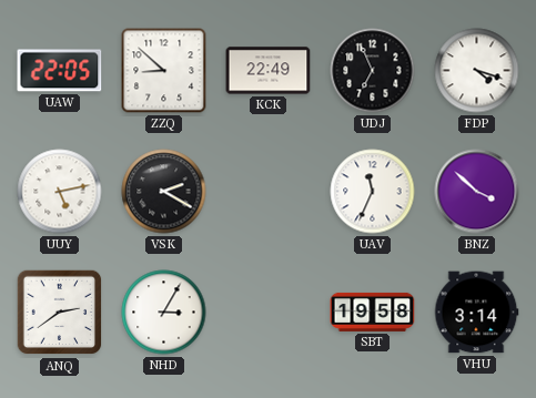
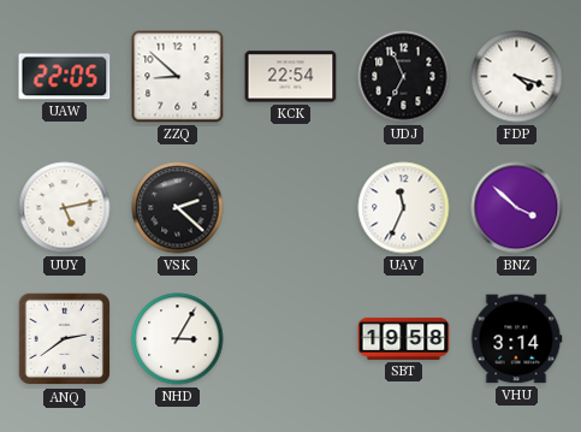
KCK: 22:49 -> 22:54
VSK: 2:20 -> 2:22
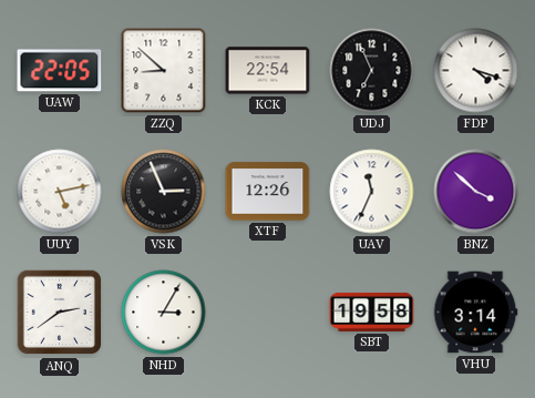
VSK: 2:22 -> 2:56
XTF: none -> 12:26
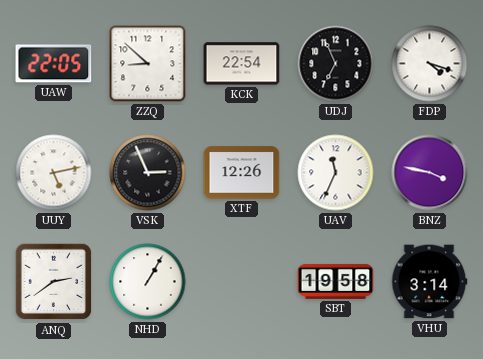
BNZ: 3:52 -> 3:47
NHD: 3:05 -> 1:05
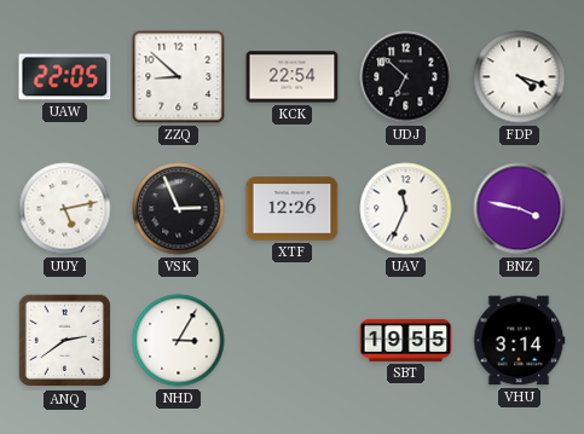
UDJ: 6:56 -> 6:52
NHD: 1:05 -> 3:05
SBT: 19:58 -> 19:55
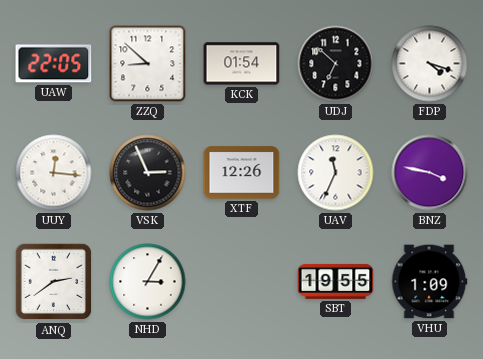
KCK: 22:54 -> 01:54
UUY: 5:13 -> 12:16
VHU: 3:14 -> 1:09
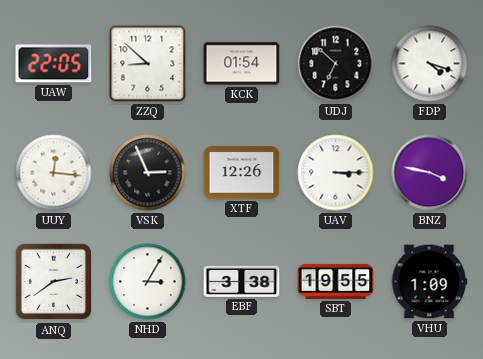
UAV: 11:34 -> 3:15
EBF: none -> 3:38
